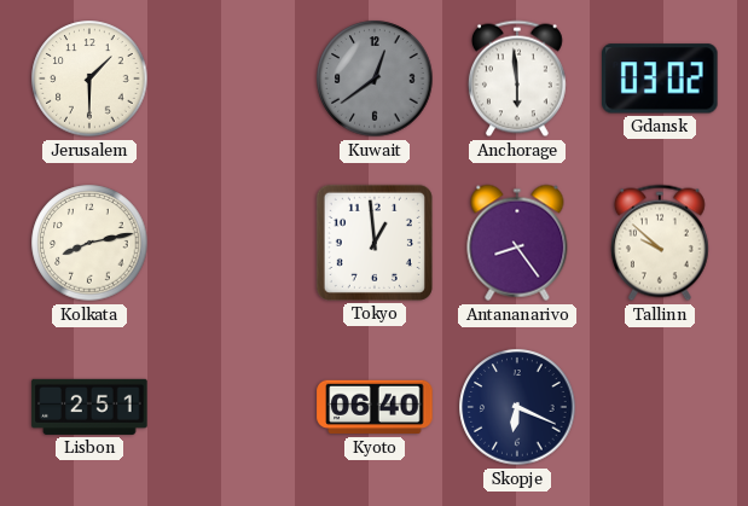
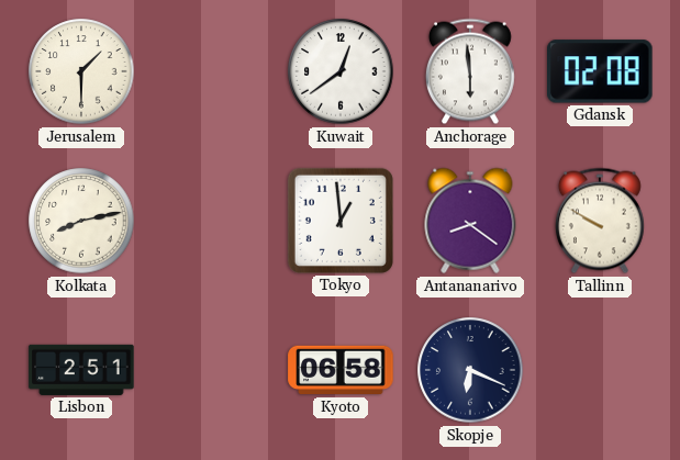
Kuwait dial: grey -> white
Gdansk: 03:02 -> 02:08
Antananarivo: 8:24 -> 8:21
Tallinn: 9:52 -> 9:50
Kyoto: 06:40 -> 06:58
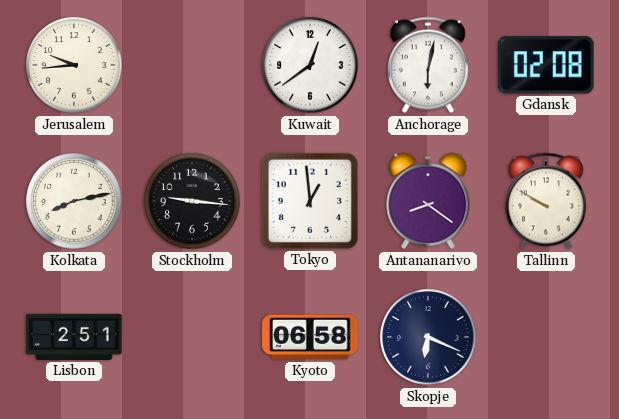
Jerusalem: 1:30 -> 9:44
Anchorage: 5:59 -> 6:02
Stockholm: none -> 9:16
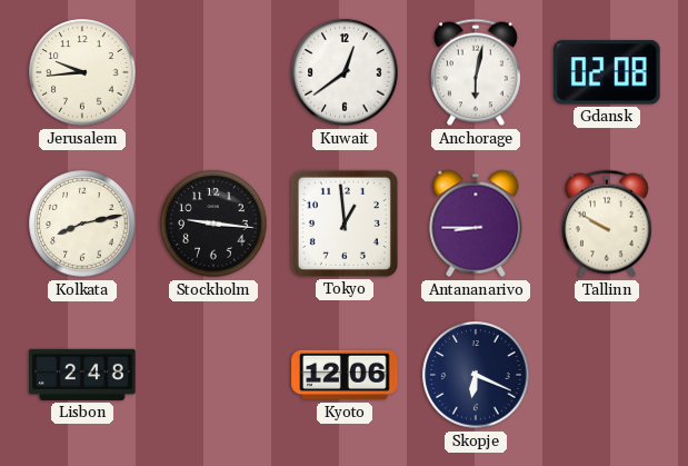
Antananarivo: 8:21 -> 8:45
Lisbon: 2:51 -> 2:48
Kyoto: 06:58 -> 12:06
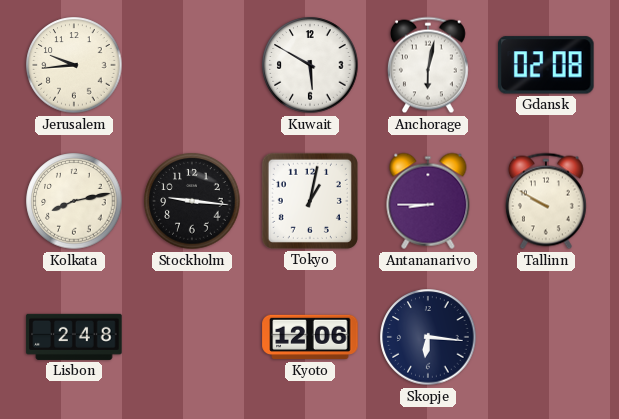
Kuwait: 12:39 -> 5:50
Tokyo: 12:59 -> 1:02
Skopje: 6:19 -> 6:16
